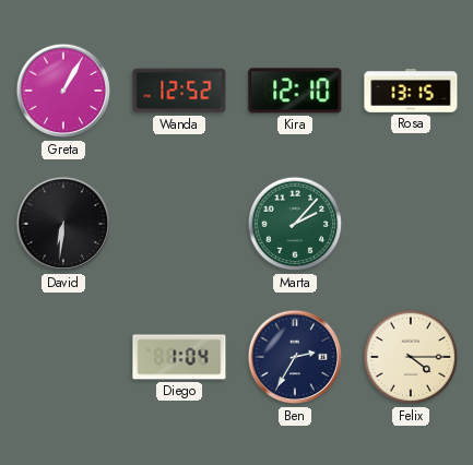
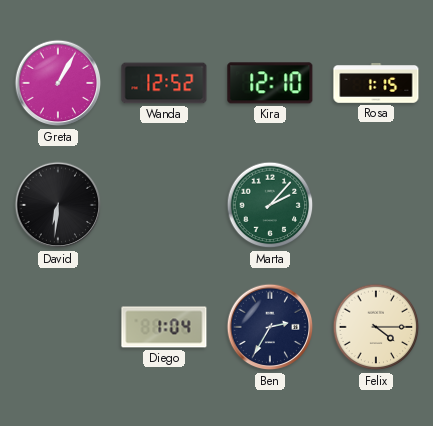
Rosa: 13:15 -> 1:15
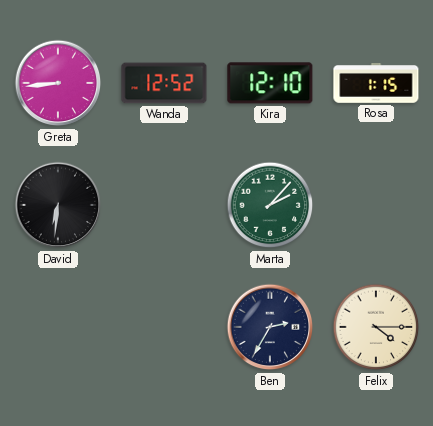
Greta: 1:05 -> 8:44
Diego: 1:04 -> none
